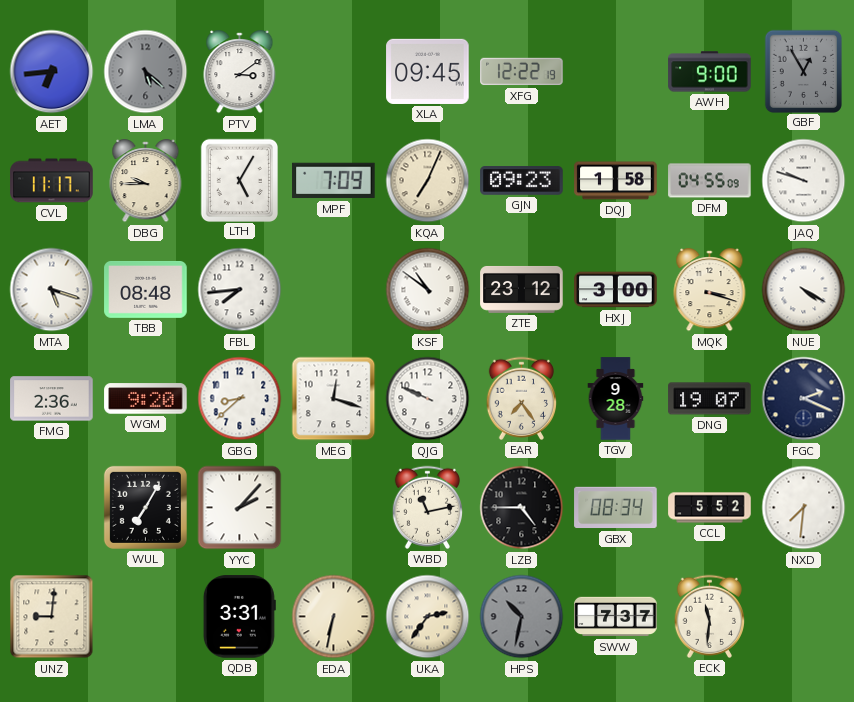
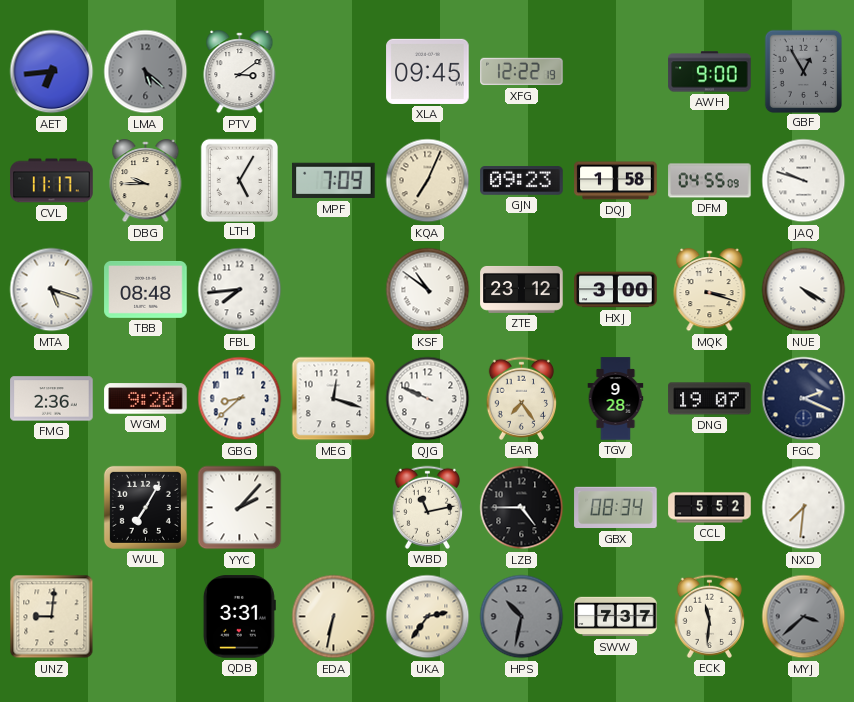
MYJ: none -> 3:38
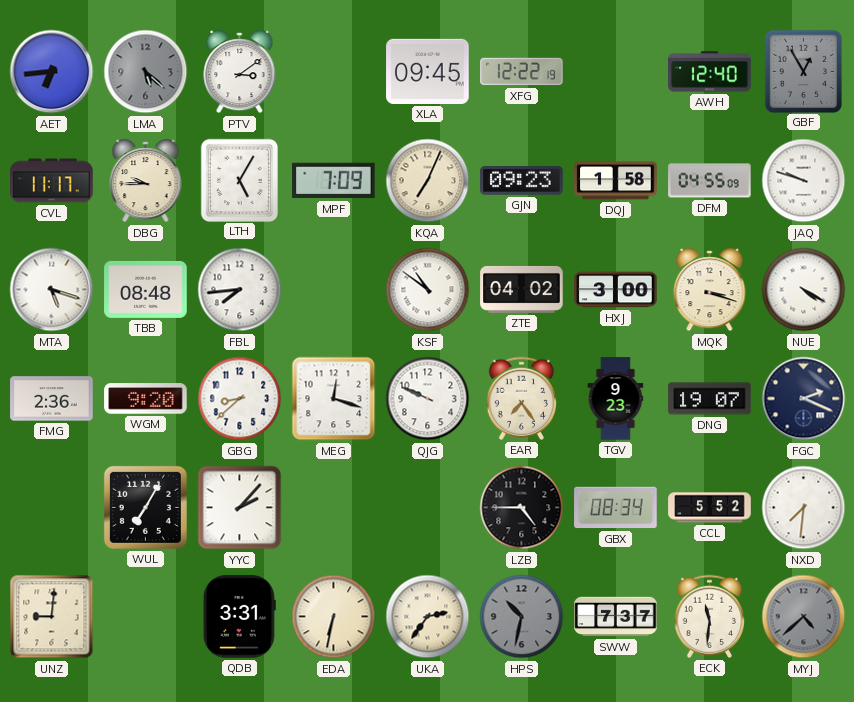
AWH: 9:00 -> 12:40
ZTE: 23:12 -> 04:02
TGV: 9:28 -> 9:23
WBD: 11:13 -> none
MYJ: 3:38 -> 4:38
